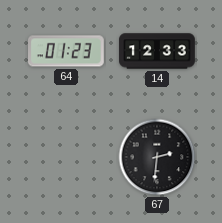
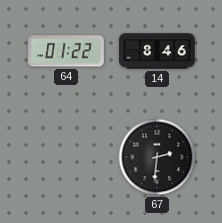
64: 01:23 -> 01:22
14: 12:33 -> 8:46
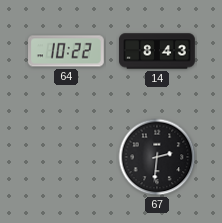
64: 01:22 -> 10:22
14: 8:46 -> 8:43
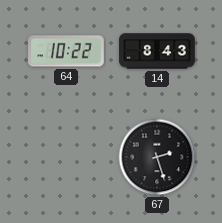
67: 2:31 -> 2:27
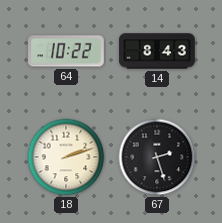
18: none -> 2:12
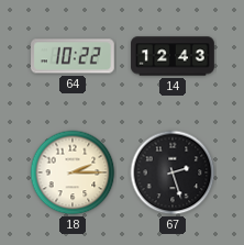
14: 8:43 -> 12:43
18: 2:12 -> 2:15
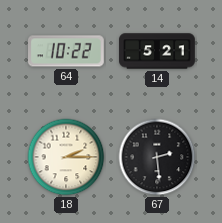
14: 12:43 -> 5:21
67: 2:27 -> 2:29
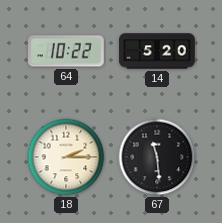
14: 5:21 -> 5:20
67: 2:29 -> 11:29
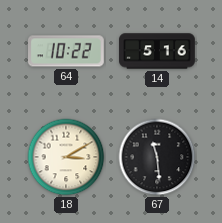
14: 5:20 -> 5:16
18: 2:15 -> 3:10
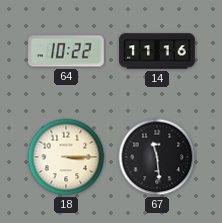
14: 5:16 -> 11:16
18: 3:10 -> 3:15
